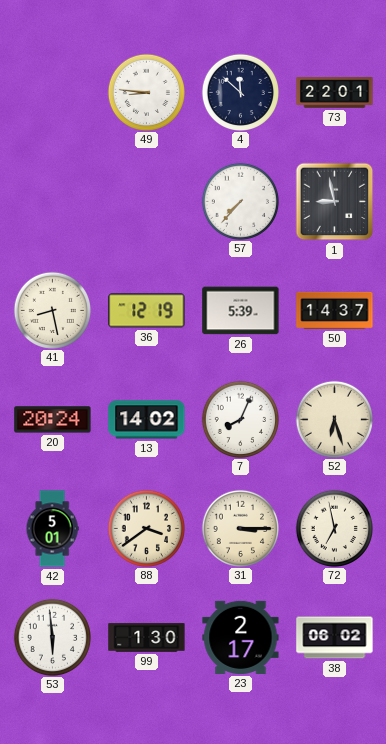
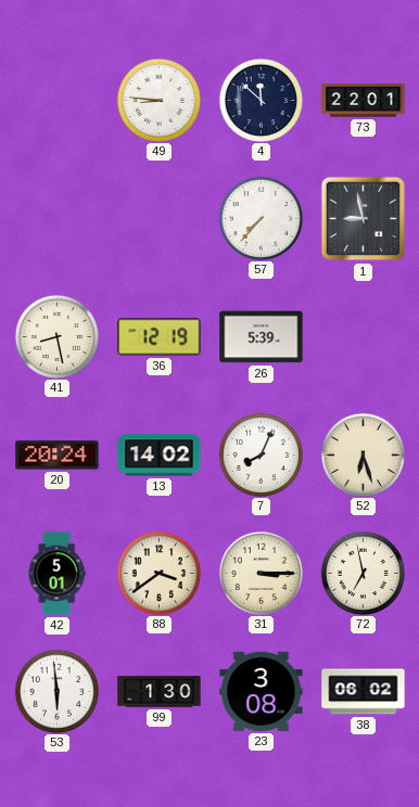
50: 14:37 -> none
23: 2:17 -> 3:08
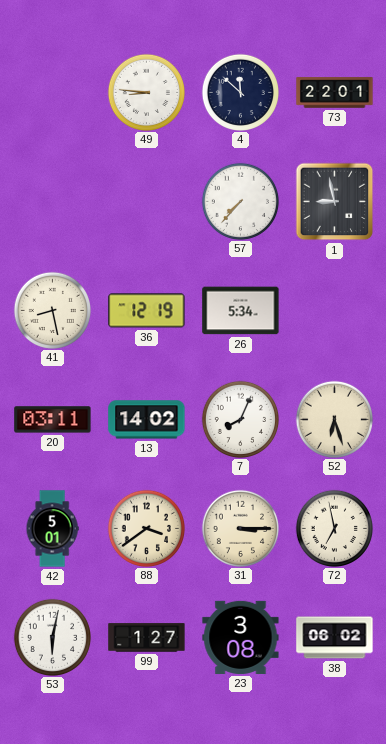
26: 5:39 -> 5:34
20: 20:24 -> 03:11
53: 5:59 -> 6:02
99: 1:30 -> 1:27
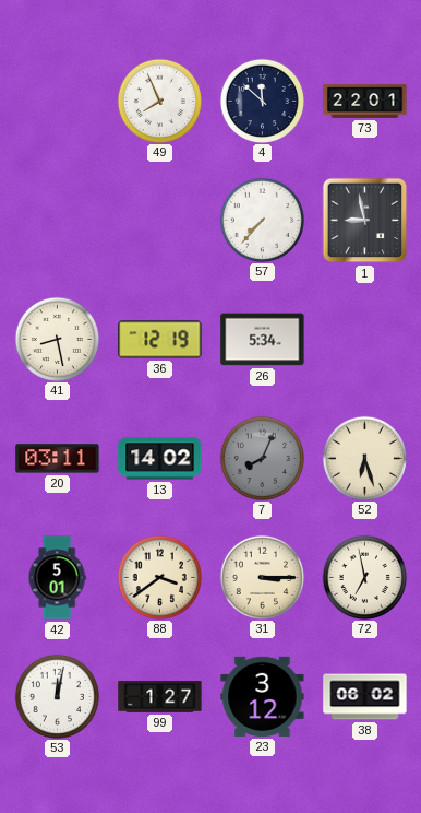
49: 8:46 -> 7:56
7 dial: white -> grey
53: 6:02 -> 12:02
23: 3:08 -> 3:12
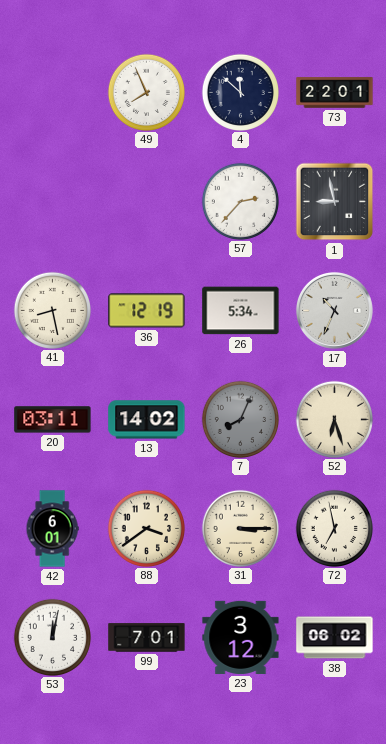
57: 7:37 -> 2:37
17: none -> 10:34
42: 5:01 -> 6:01
99: 1:27 -> 7:01
